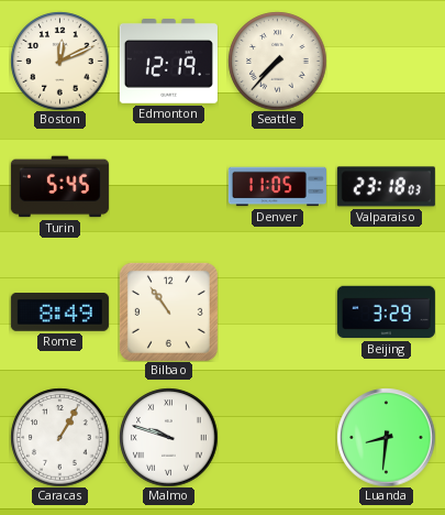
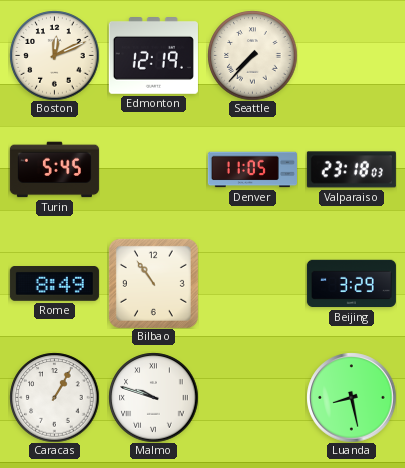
Luanda: 8:31 -> 8:28
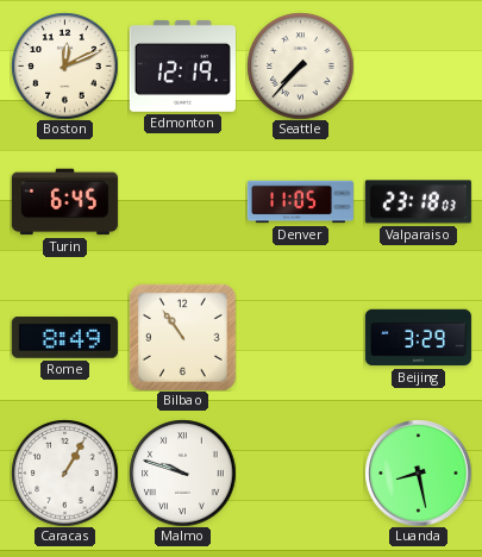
Turin: 5:45 -> 6:45
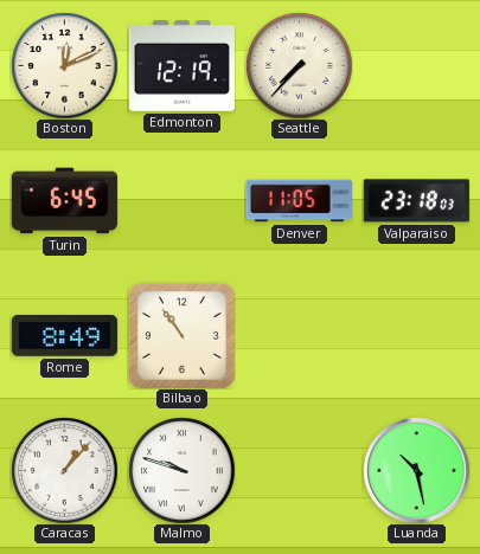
Beijing: 3:29 -> none
Caracas: 1:05 -> 1:07
Luanda: 8:28 -> 10:28
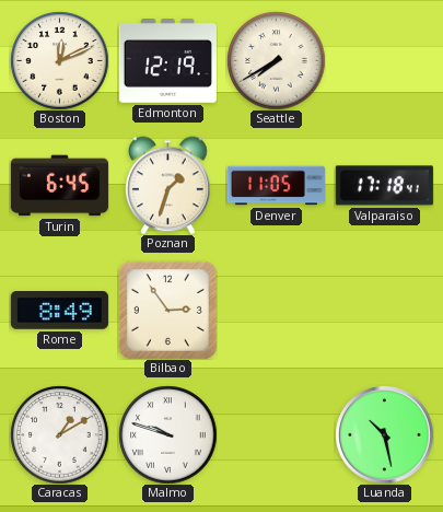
Seattle: 7:37 -> 7:40
Poznan: none -> 1:33
Valparaiso: 23:18 -> 17:18
Bilbao: 10:54 -> 2:54
Caracas: 1:07 -> 1:10
